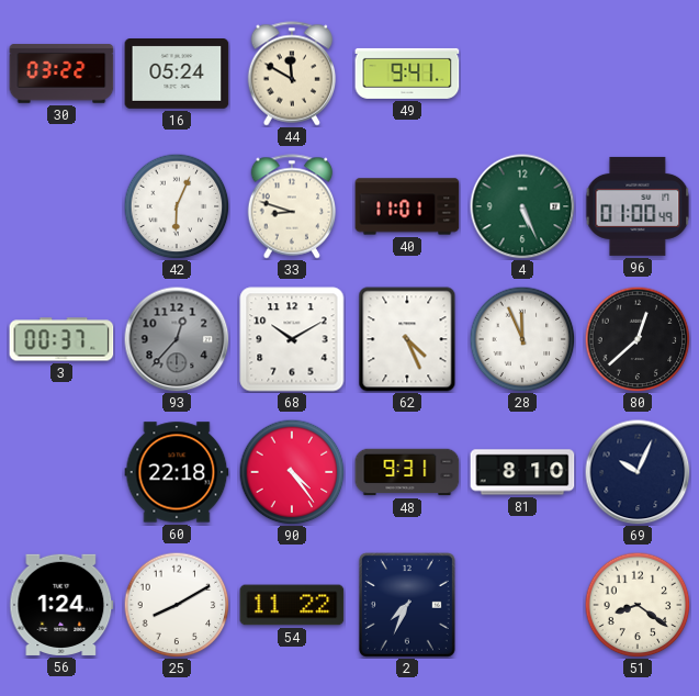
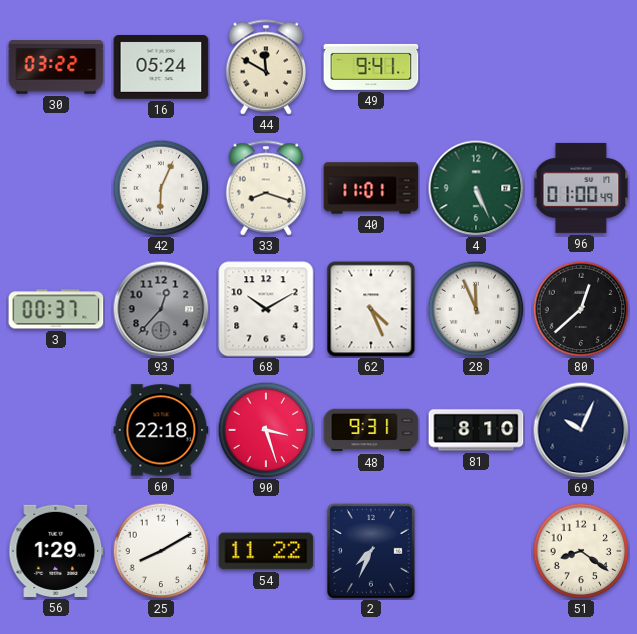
33: 8:48 -> 8:18
90: 4:24 -> 3:27
56: 1:24 -> 1:29
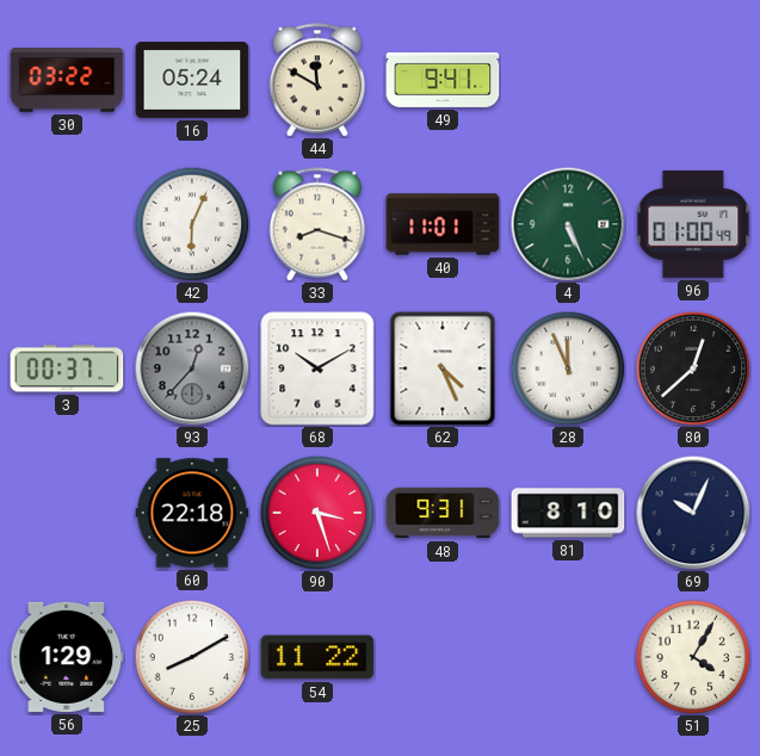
2: 7:34 -> none
51: 8:21 -> 4:05
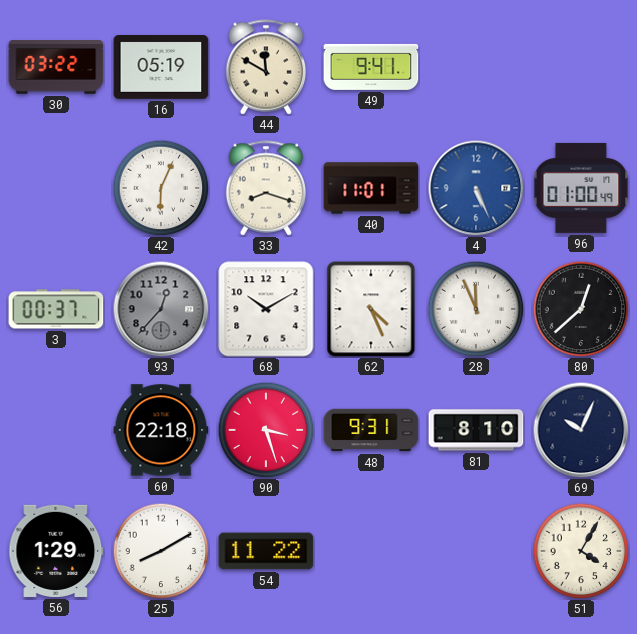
16: 05:24 -> 05:19
4 dial: green -> blue
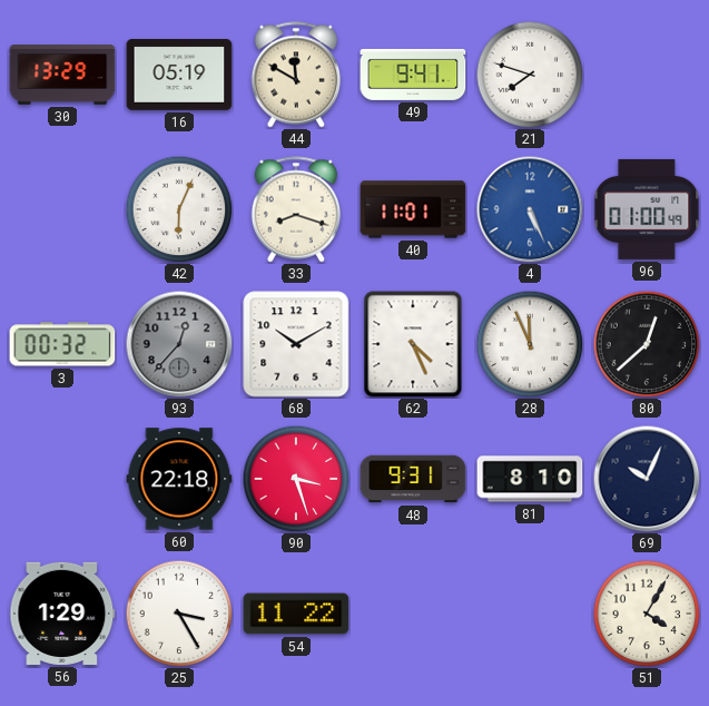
30: 03:22 -> 13:29
21: none -> 7:48
3: 00:37 -> 00:32
25: 8:10 -> 3:25
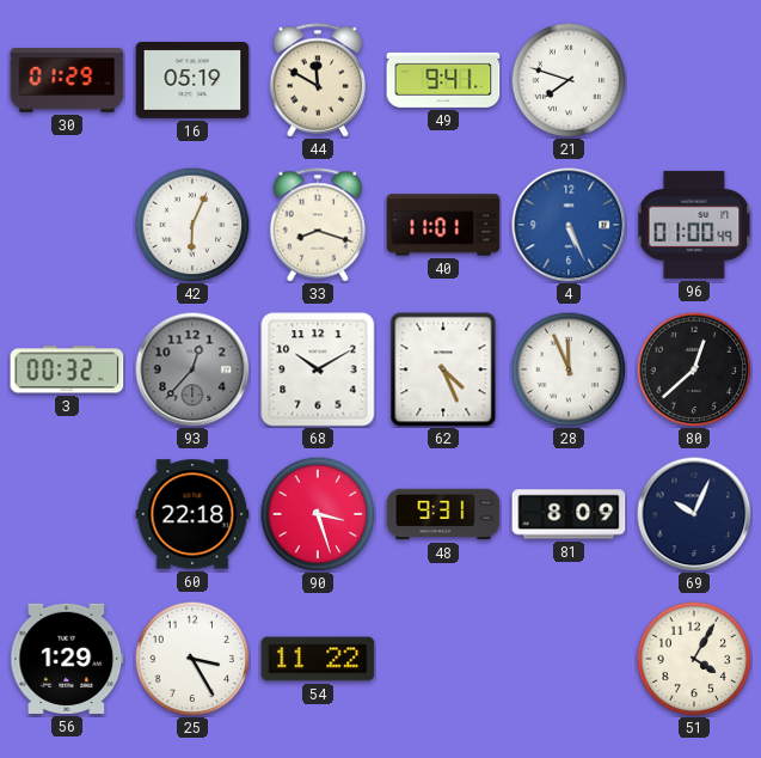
30: 13:29 -> 01:29
81: 8:10 -> 8:09
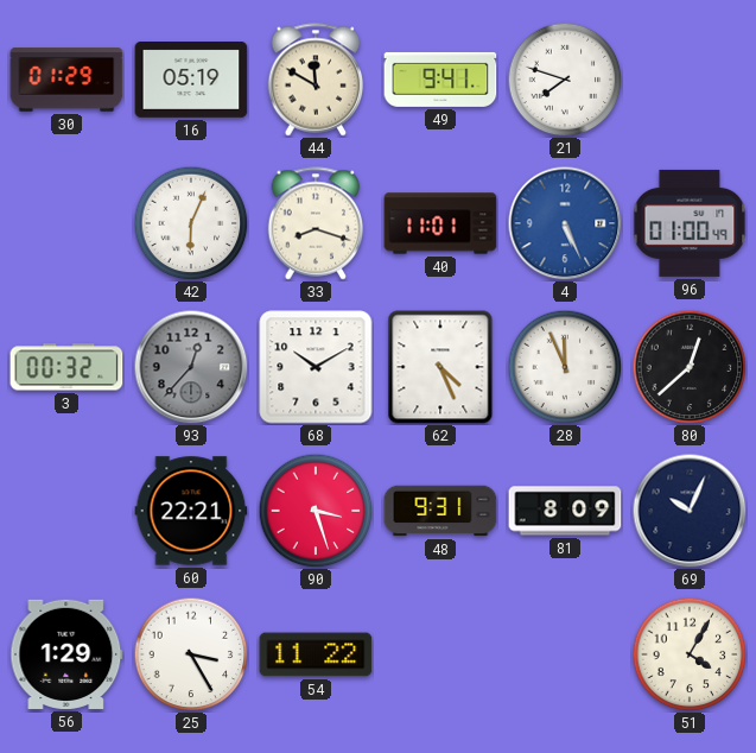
60: 22:18 -> 22:21
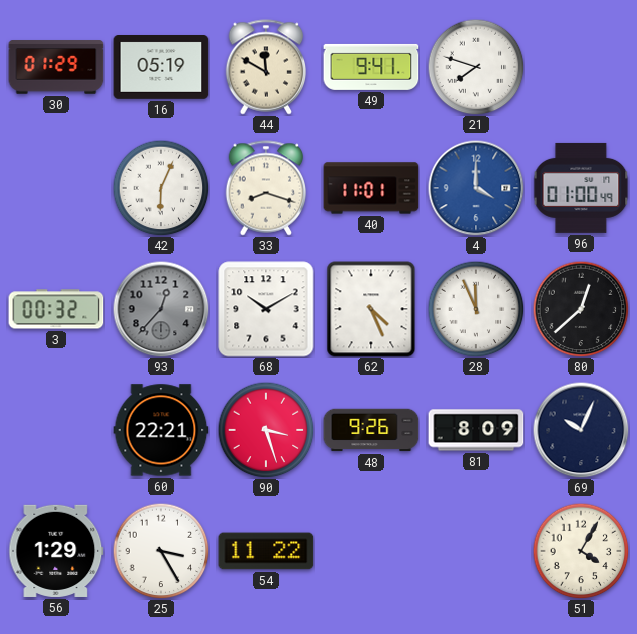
4: 5:26 -> 4:00
48: 9:31 -> 9:26
